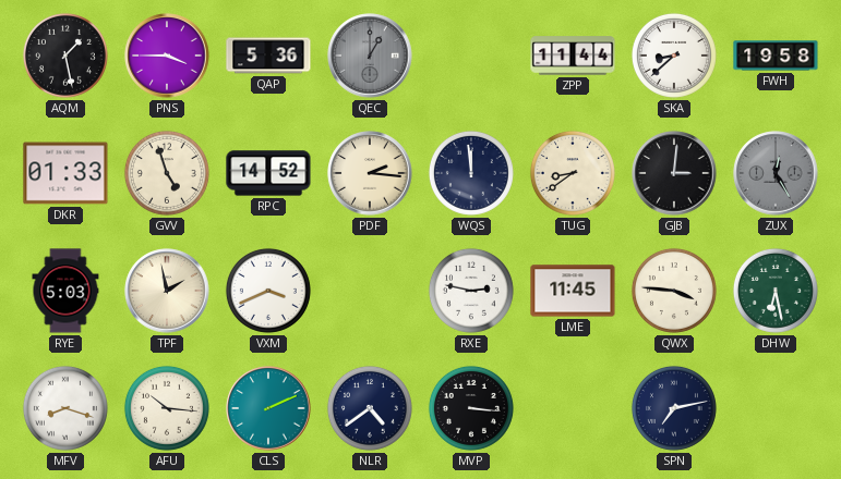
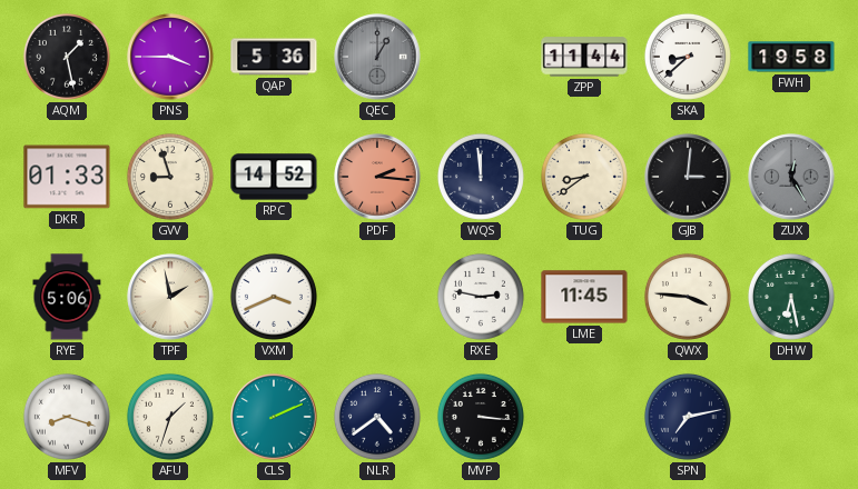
GVV: 4:57 -> 8:57
PDF dial: cream -> salmon
RYE: 5:03 -> 5:06
AFU: 10:16 -> 1:33
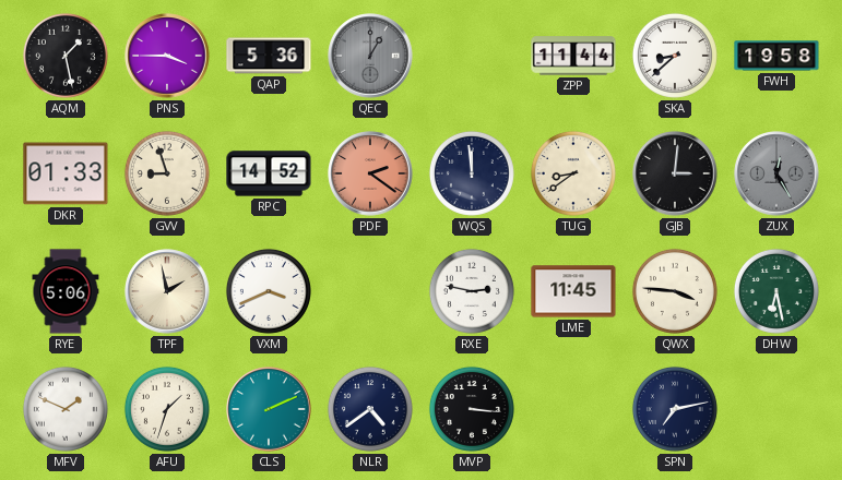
PDF: 2:16 -> 2:21
MFV: 8:18 -> 1:49
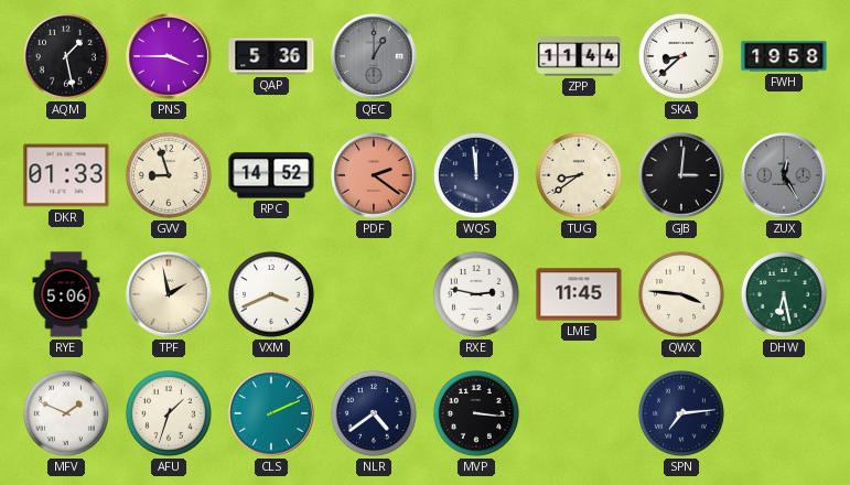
SPN: 7:13 -> 7:14
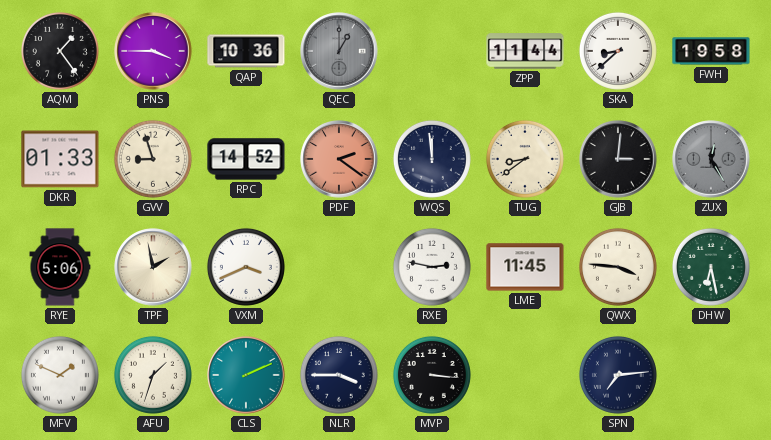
AQM: 1:28 -> 1:24
QAP: 5:36 -> 10:36
NLR: 4:39 -> 3:45
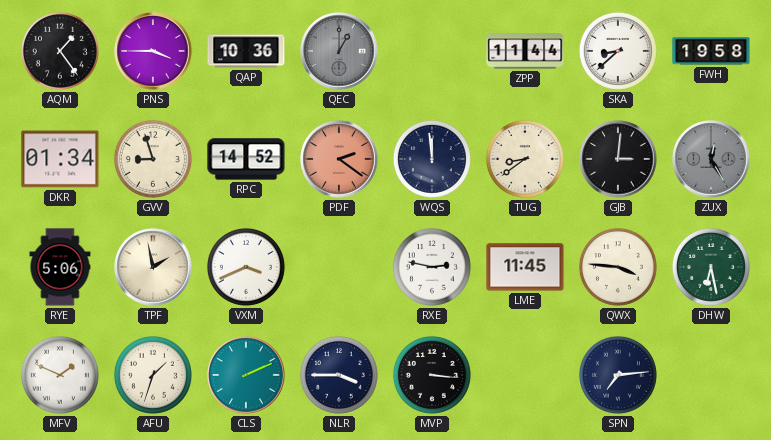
DKR: 01:33 -> 01:34
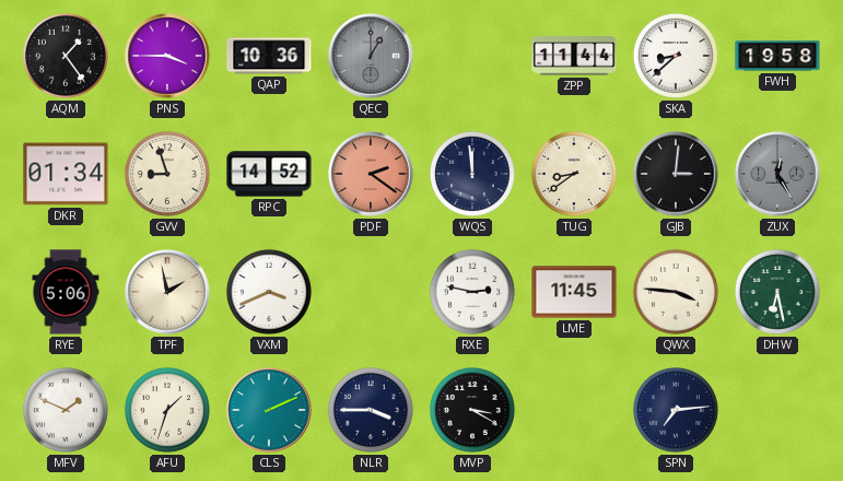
MVP: 3:16 -> 3:20
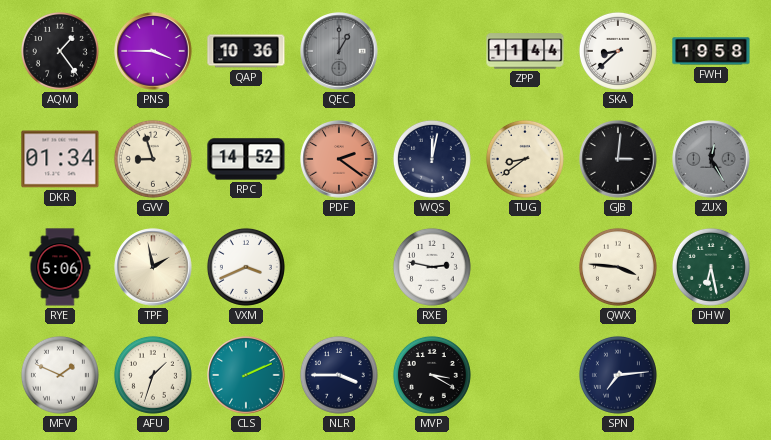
WQS: 11:59 -> 12:02
LME: 11:45 -> none
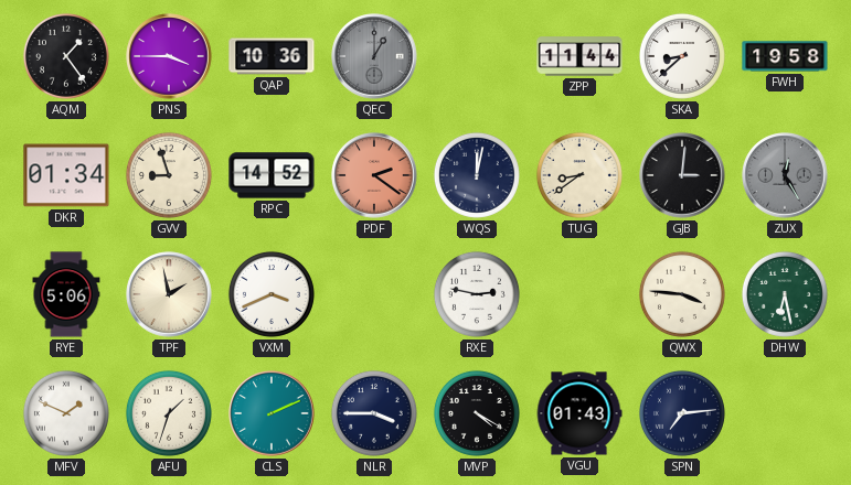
MVP: 3:20 -> 4:20
VGU: none -> 01:43
